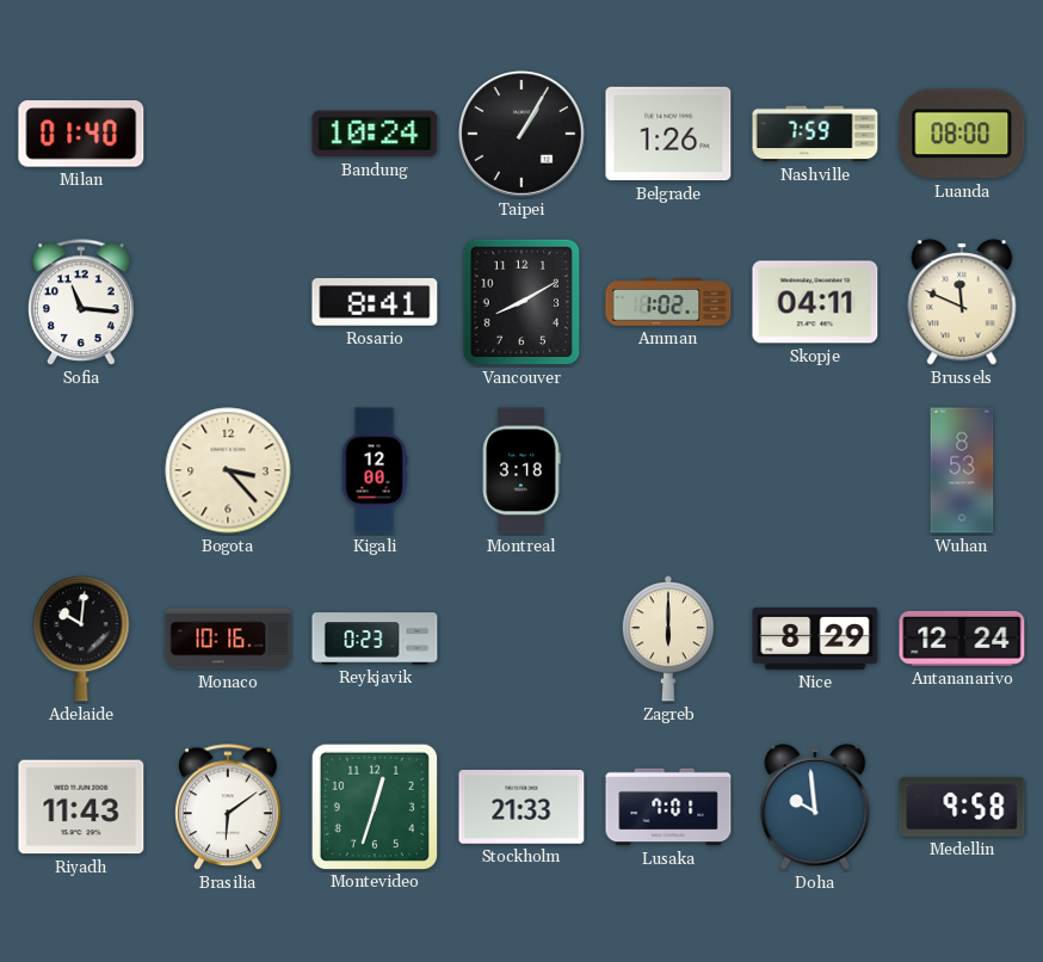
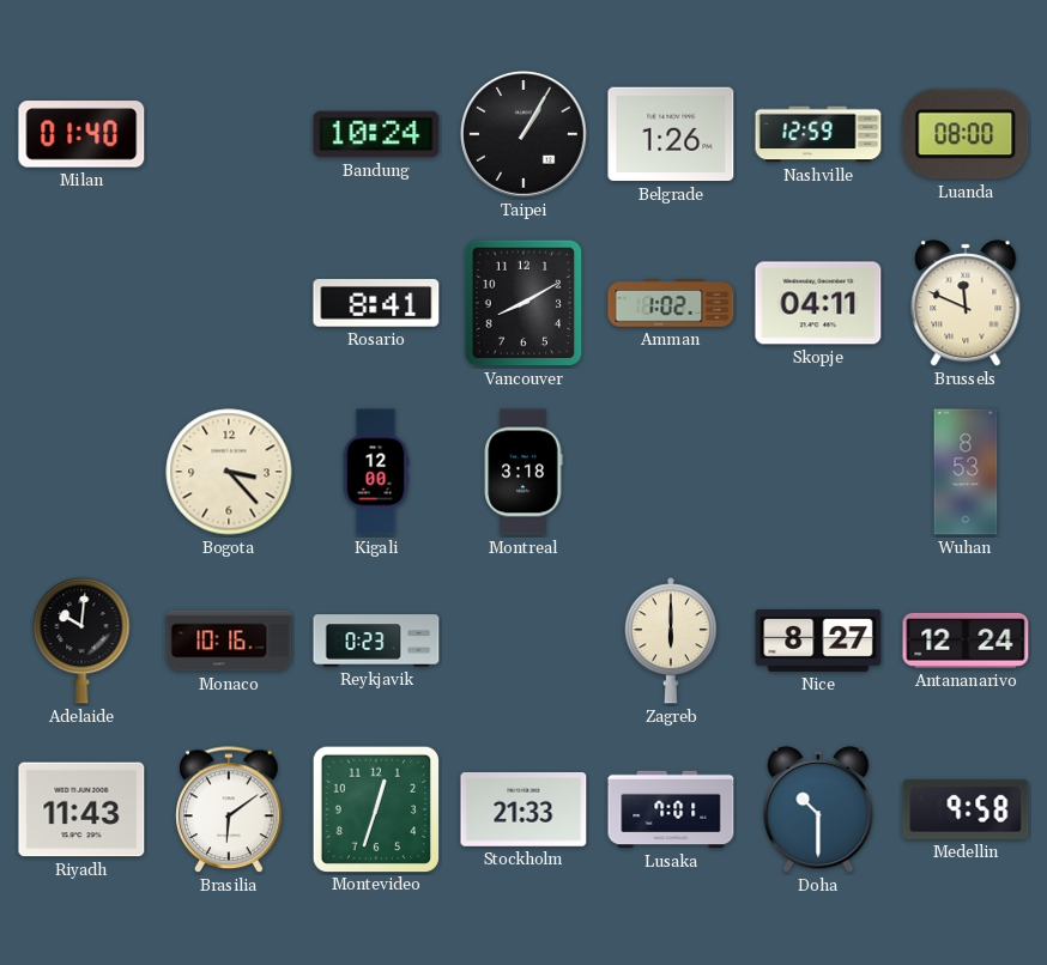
Nashville: 7:59 -> 12:59
Sofia: 11:16 -> none
Nice: 8:29 -> 8:27
Doha: 9:59 -> 10:30
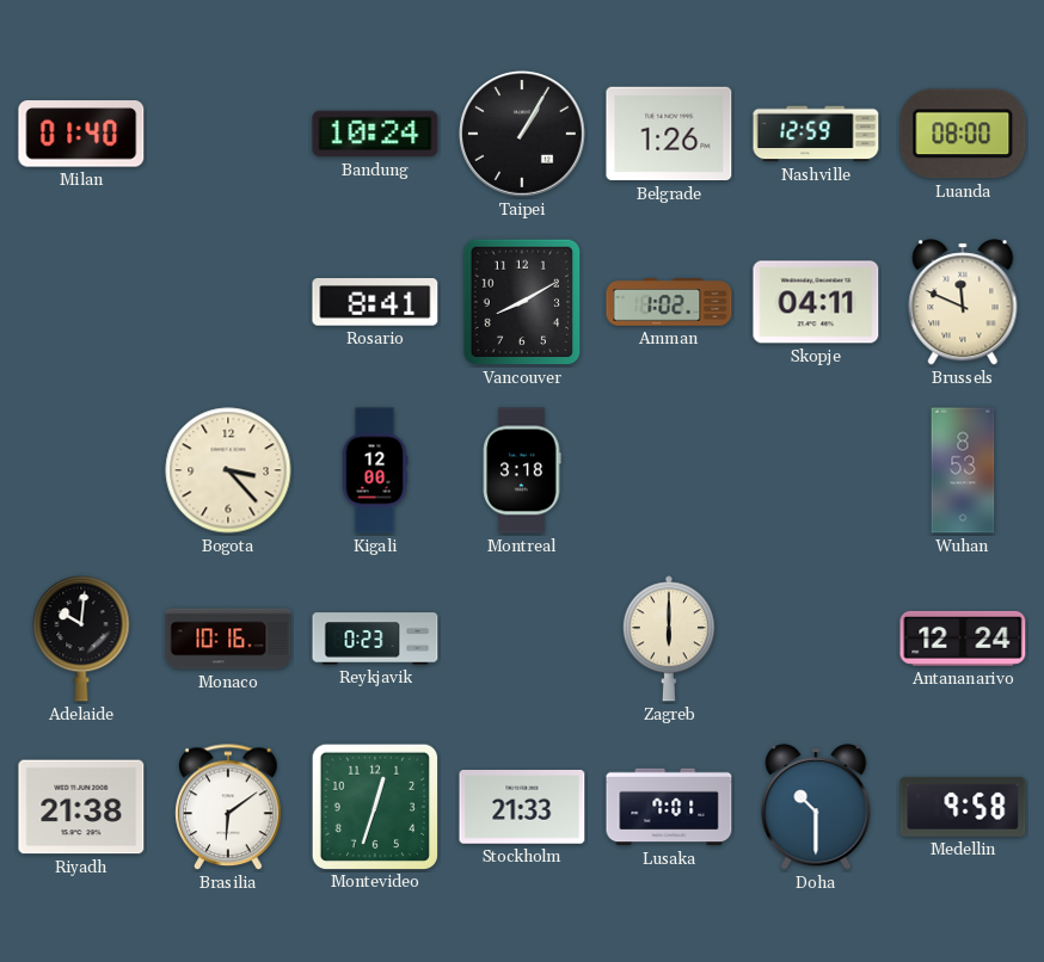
Nice: 8:27 -> none
Riyadh: 11:43 -> 21:38
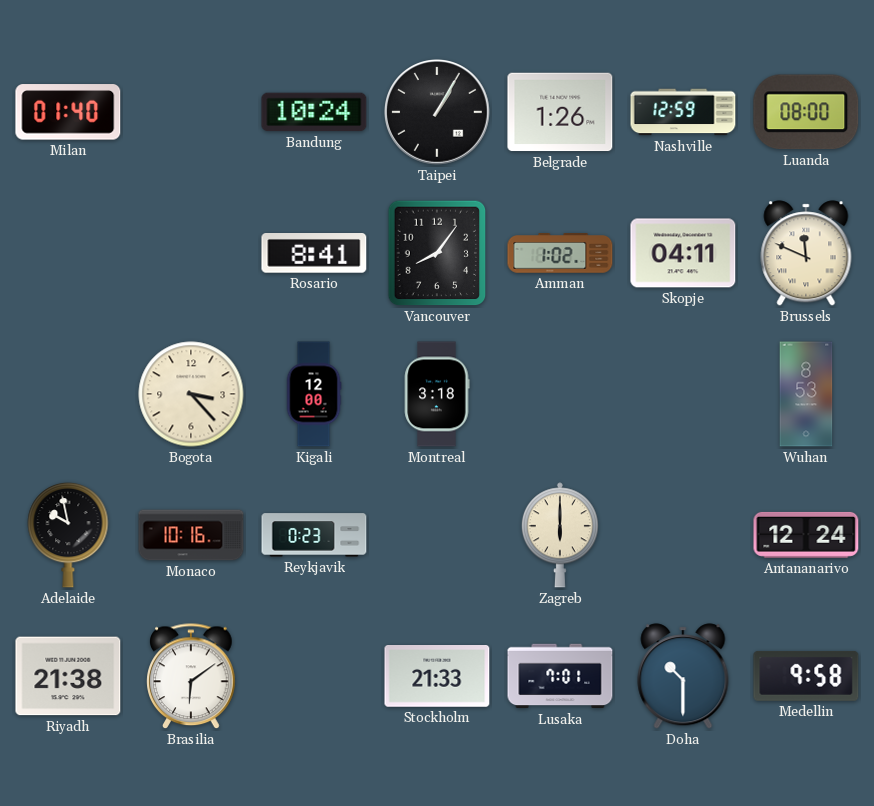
Vancouver: 8:10 -> 8:06
Adelaide: 10:01 -> 9:58
Montevideo: 12:33 -> none
